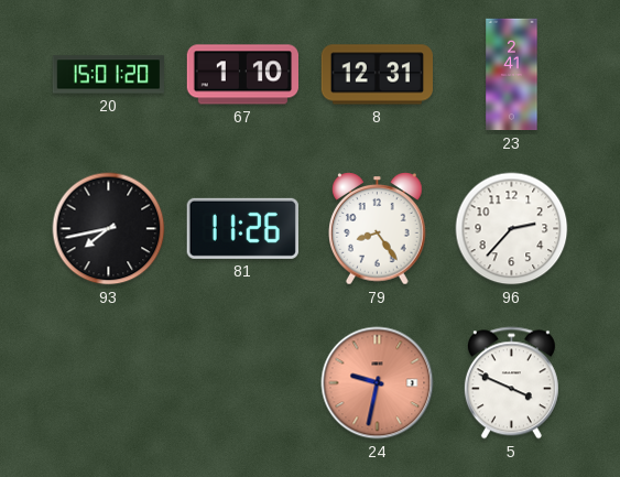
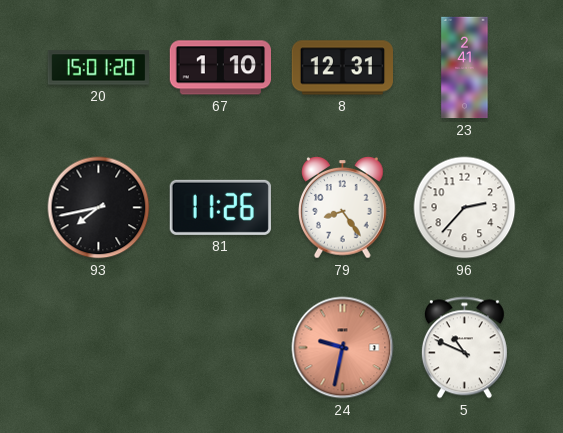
5: 3:49 -> 10:49
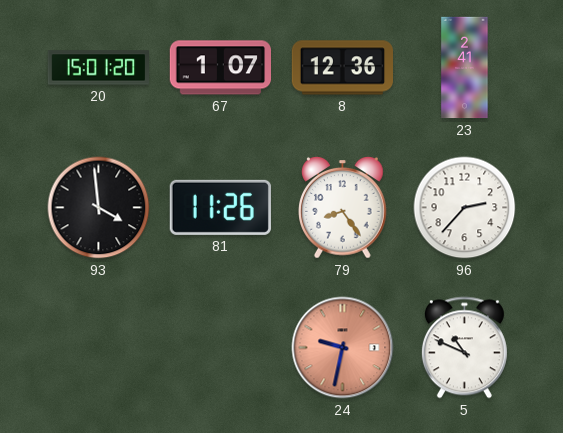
67: 1:10 -> 1:07
8: 12:31 -> 12:36
93: 7:43 -> 3:59
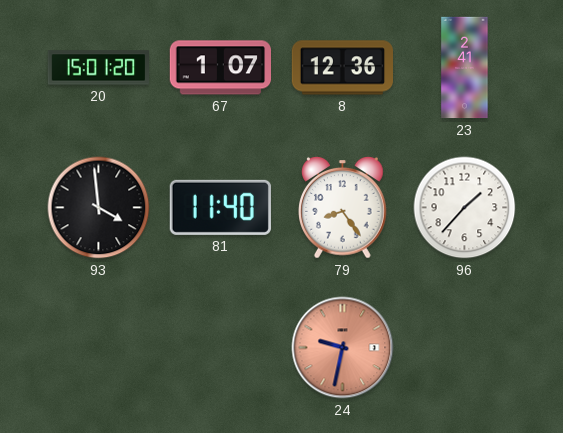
81: 11:26 -> 11:40
96: 2:37 -> 1:37
5: 10:49 -> none
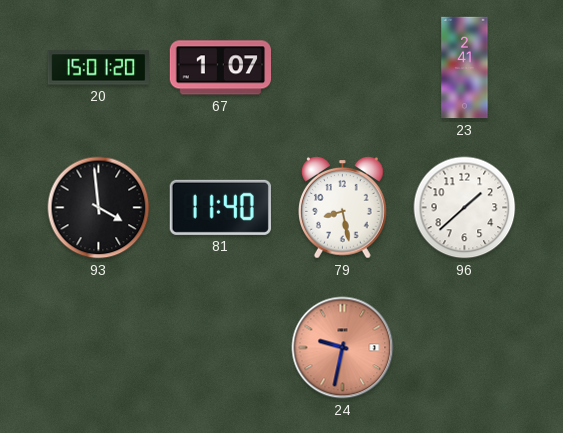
8: 12:36 -> none
79: 8:24 -> 8:28
96: 1:37 -> 1:38
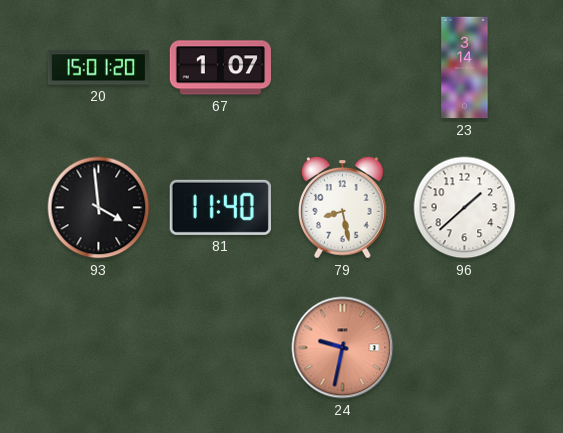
23: 2:41 -> 3:14
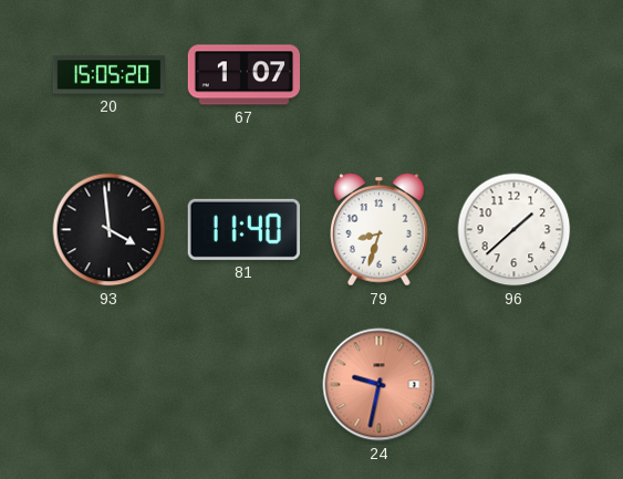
20: 15:01 -> 15:05
23: 3:14 -> none
79: 8:28 -> 8:33
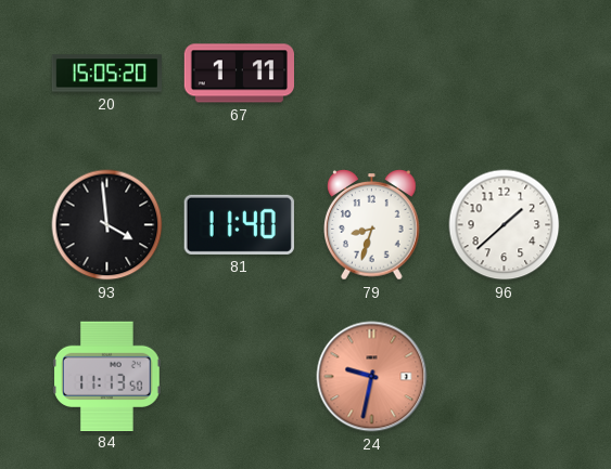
67: 1:07 -> 1:11
84: none -> 11:13
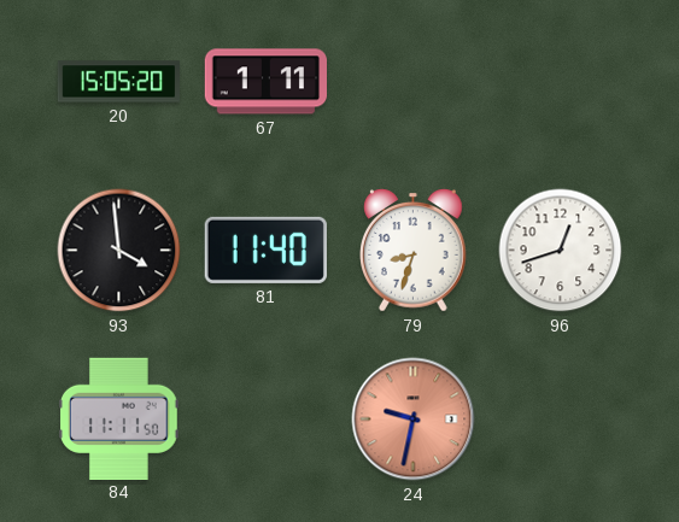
96: 1:38 -> 12:42
84: 11:13 -> 11:11
